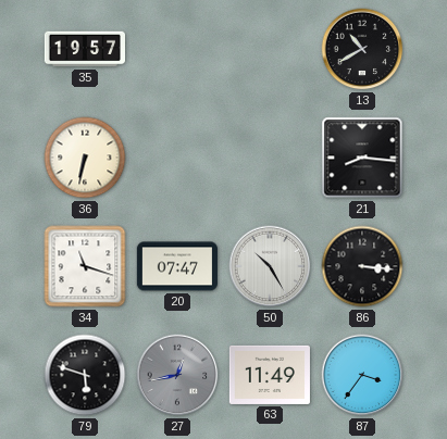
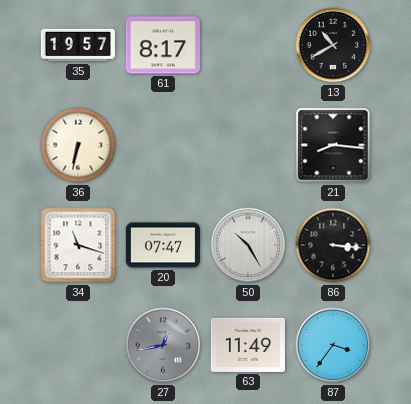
61: none -> 8:17
79: 5:48 -> none
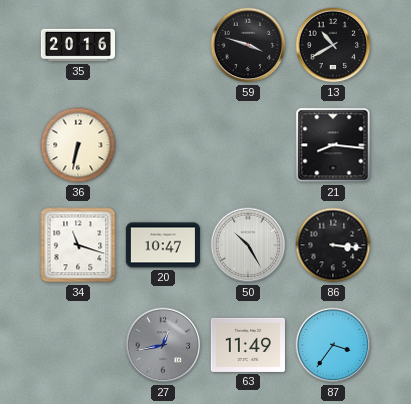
35: 19:57 -> 20:16
61: 8:17 -> none
59: none -> 3:48
20: 07:47 -> 10:47
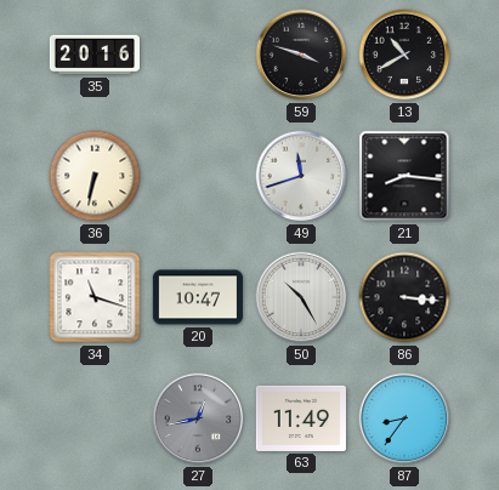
49: none -> 11:42
87: 3:36 -> 8:36
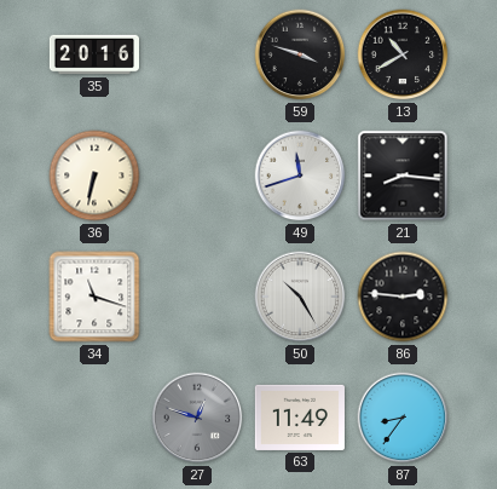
20: 10:47 -> none
86: 3:16 -> 2:46
27: 12:43 -> 12:48
